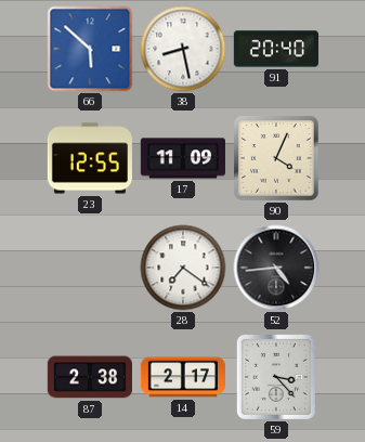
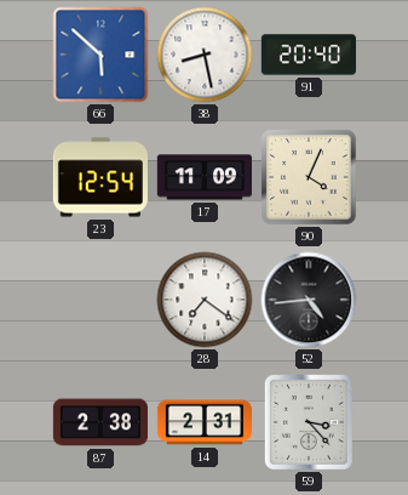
23: 12:55 -> 12:54
14: 2:17 -> 2:31
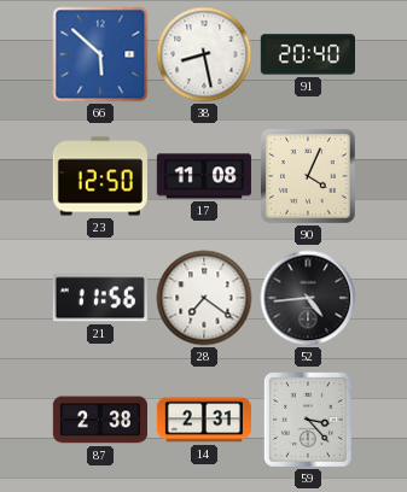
23: 12:54 -> 12:50
17: 11:09 -> 11:08
21: none -> 11:56
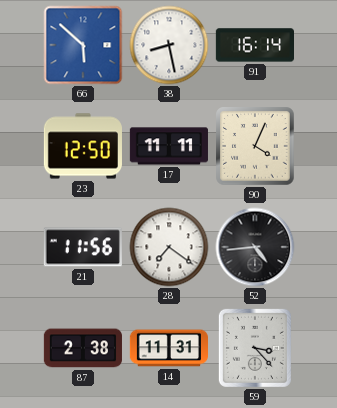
91: 20:40 -> 16:14
17: 11:08 -> 11:11
14: 2:31 -> 11:31
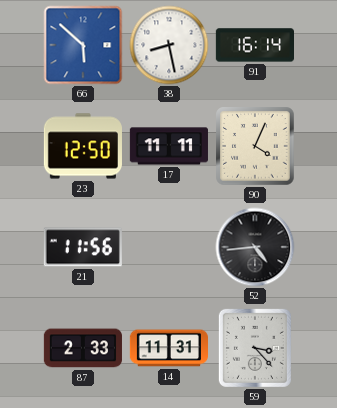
28: 7:21 -> none
87: 2:38 -> 2:33
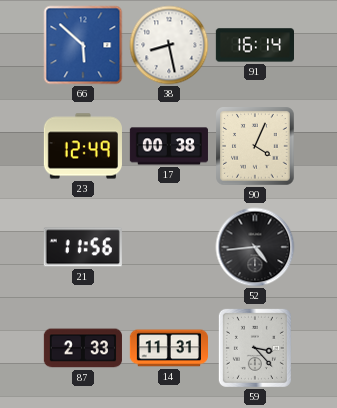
23: 12:50 -> 12:49
17: 11:11 -> 00:38
